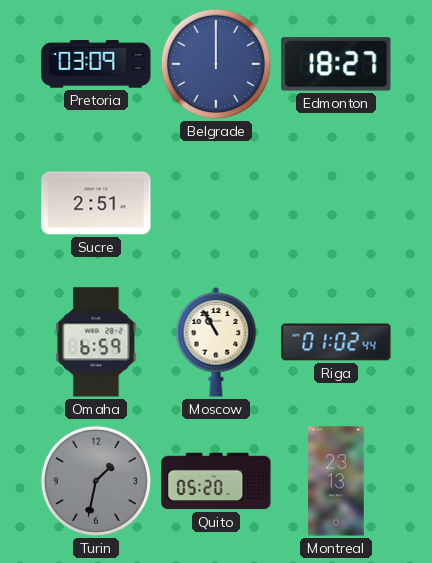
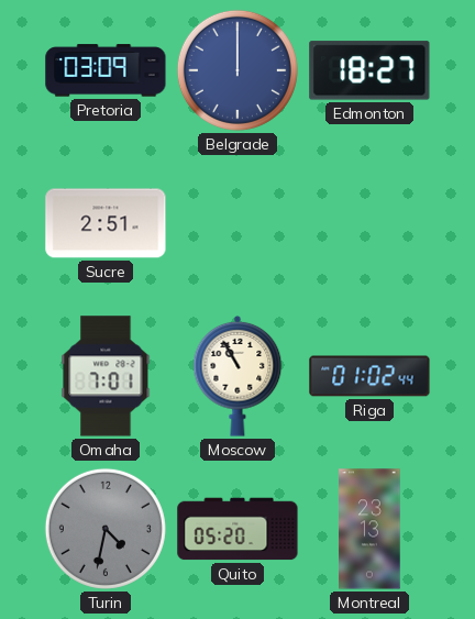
Omaha: 6:59 -> 7:01
Turin: 1:32 -> 4:32
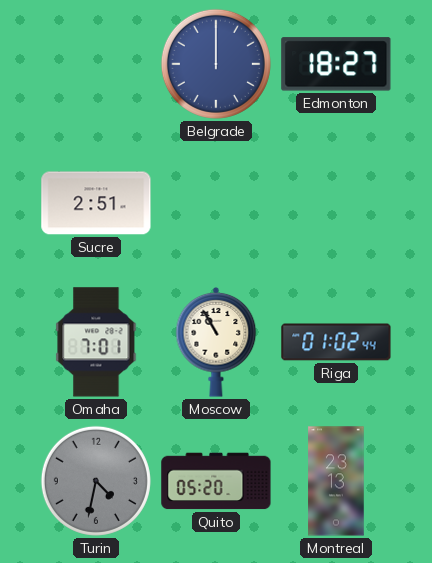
Pretoria: 03:09 -> none
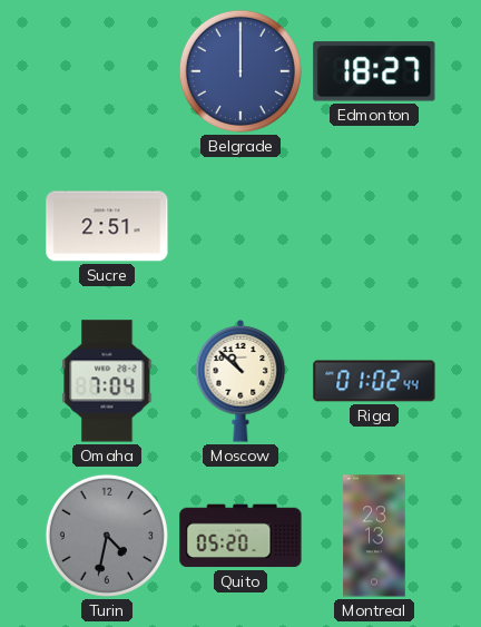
Omaha: 7:01 -> 7:04
Moscow: 10:55 -> 10:52
